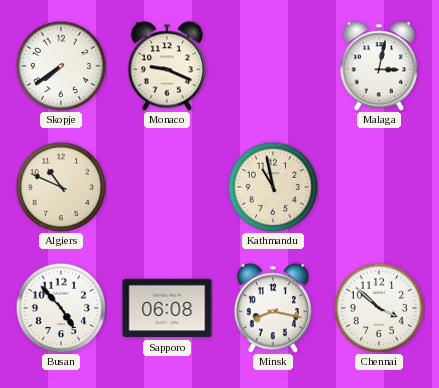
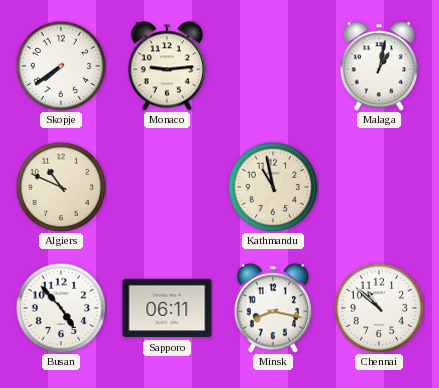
Monaco: 9:19 -> 9:14
Malaga: 3:02 -> 1:02
Sapporo: 06:08 -> 06:11
Chennai: 3:52 -> 10:52
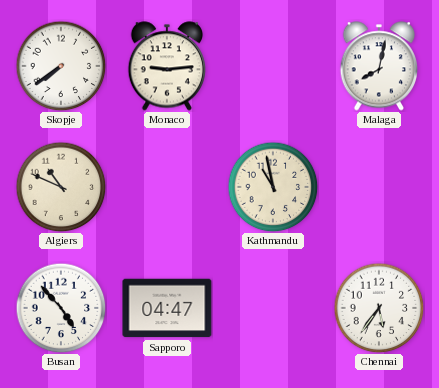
Malaga: 1:02 -> 8:02
Sapporo: 06:11 -> 04:47
Minsk: 8:17 -> none
Chennai: 10:52 -> 5:36
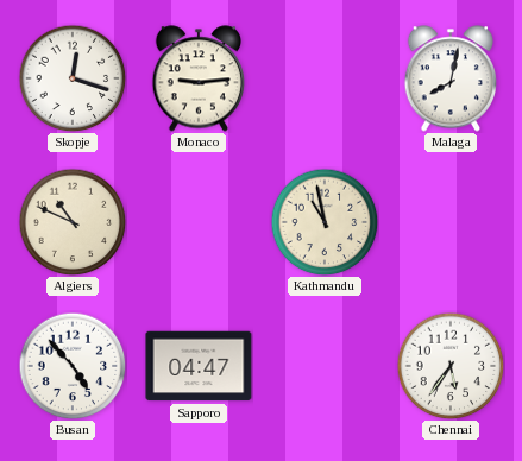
Skopje: 7:39 -> 12:18
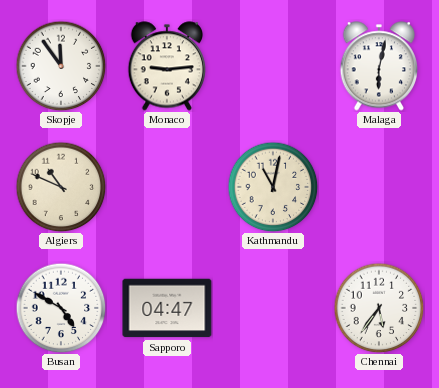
Skopje: 12:18 -> 11:54
Malaga: 8:02 -> 6:02
Kathmandu: 10:58 -> 11:02
Busan: 4:53 -> 4:50
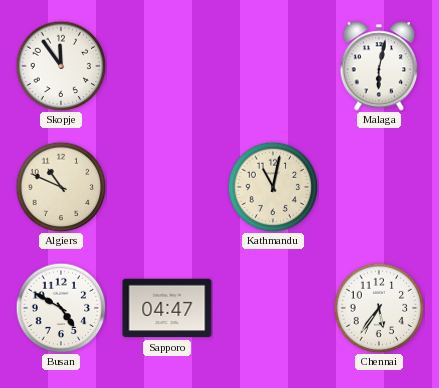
Monaco: 9:14 -> none
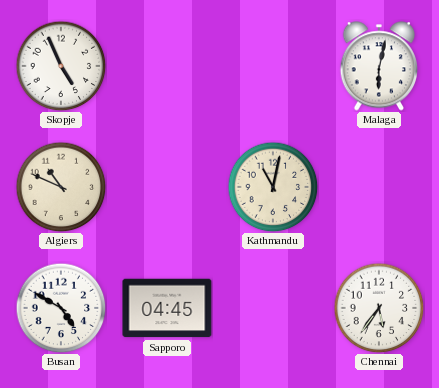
Skopje: 11:54 -> 4:56
Sapporo: 04:47 -> 04:45
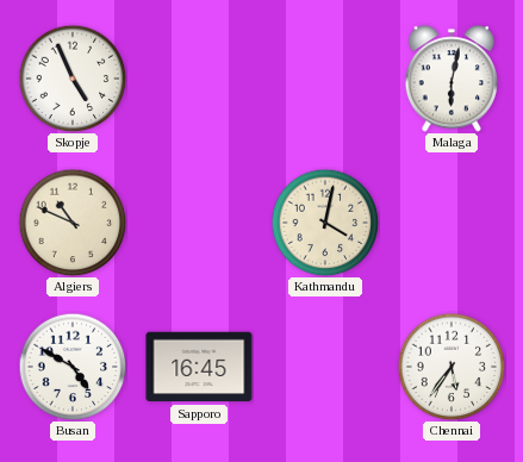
Kathmandu: 11:02 -> 4:02
Sapporo: 04:45 -> 16:45
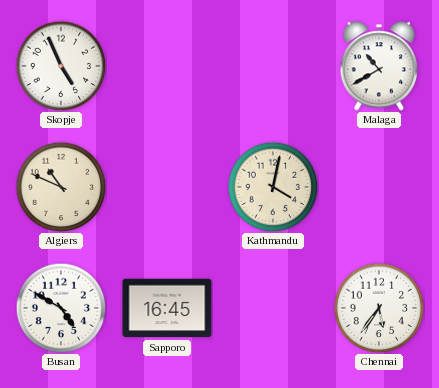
Malaga: 6:02 -> 10:40
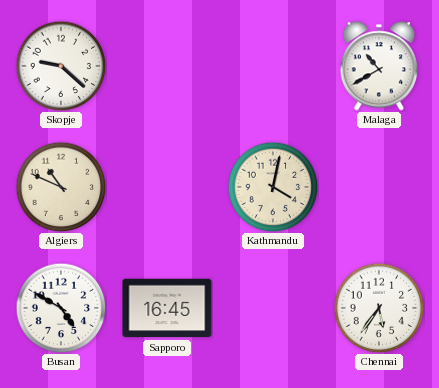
Skopje: 4:56 -> 9:22
